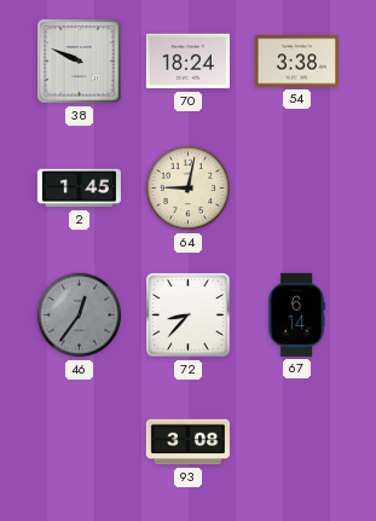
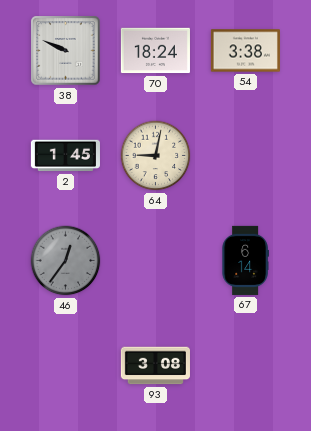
72: 8:37 -> none
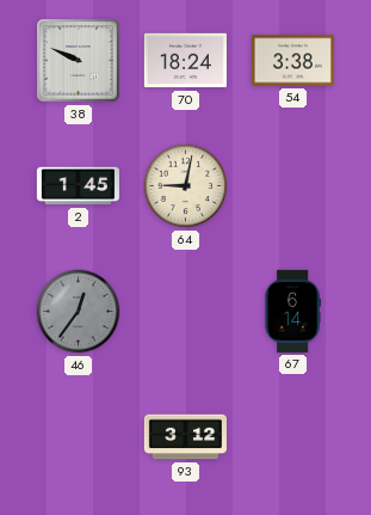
93: 3:08 -> 3:12
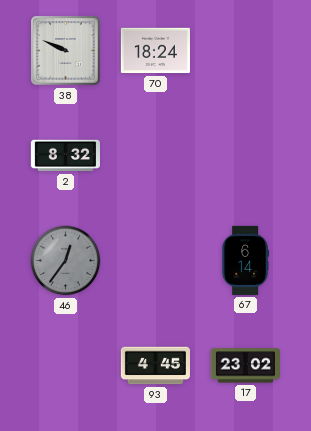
54: 3:38 -> none
2: 1:45 -> 8:32
64: 9:02 -> none
93: 3:12 -> 4:45
17: none -> 23:02
